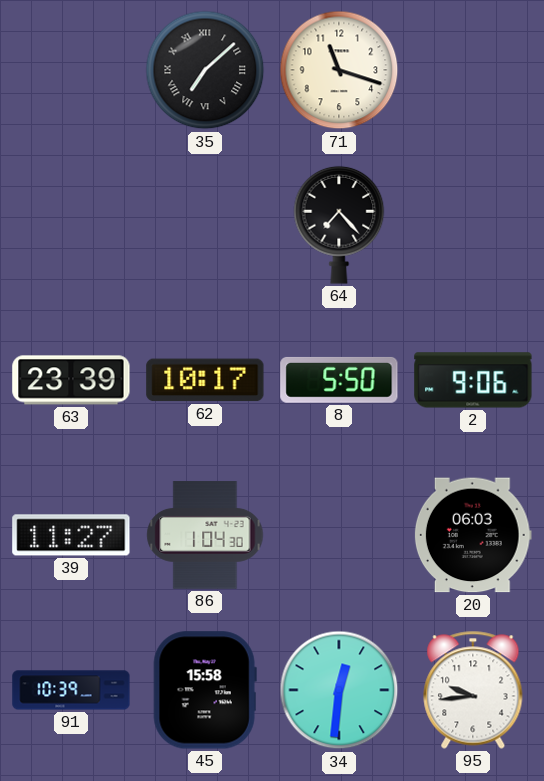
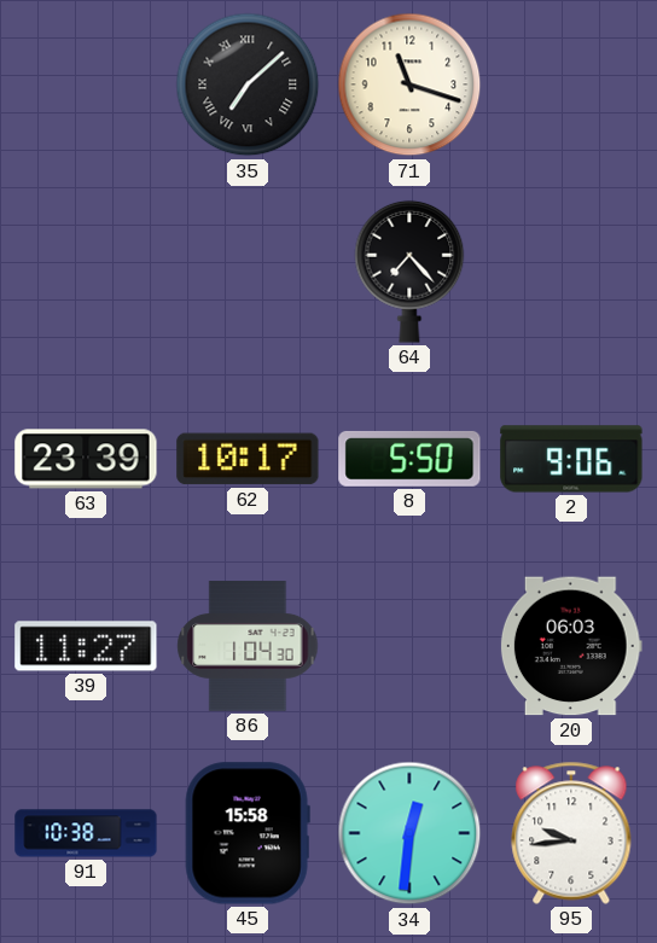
91: 10:39 -> 10:38
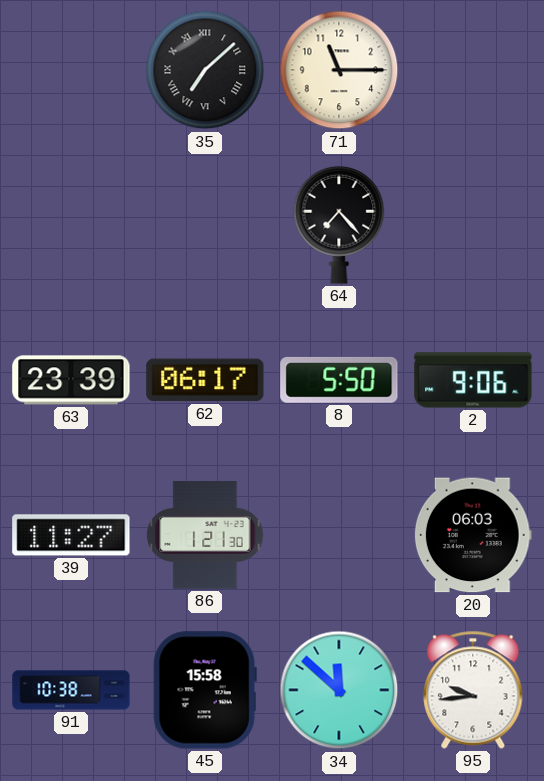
71: 11:18 -> 11:15
62: 10:17 -> 06:17
86: 1:04 -> 1:21
34: 12:31 -> 11:52
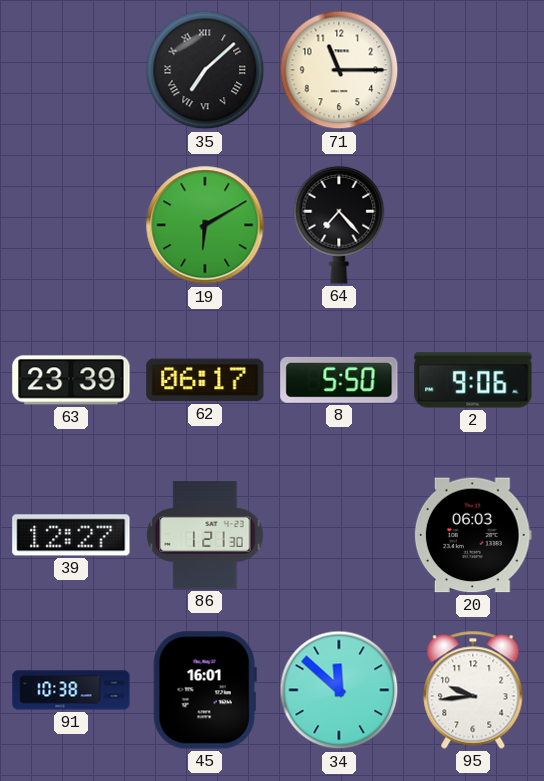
19: none -> 6:10
39: 11:27 -> 12:27
45: 15:58 -> 16:01
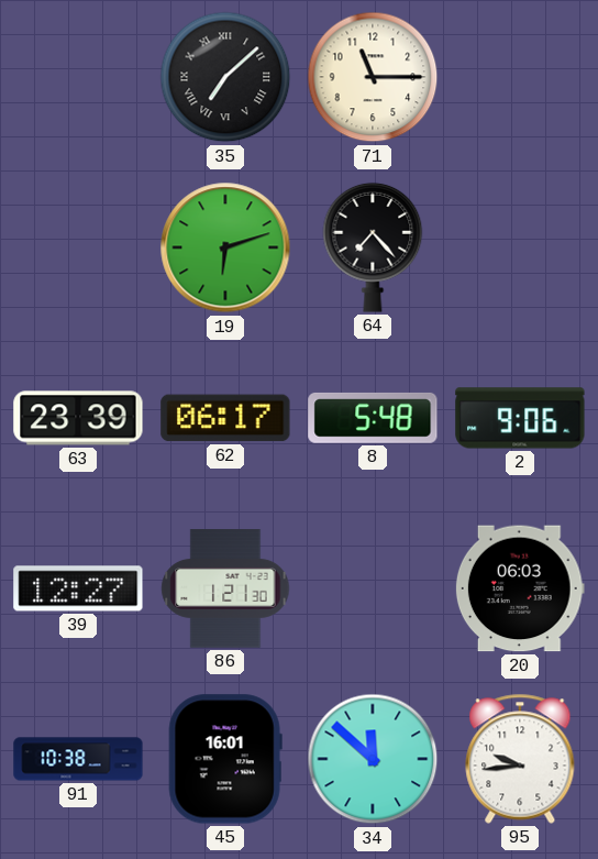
19: 6:10 -> 6:12
8: 5:50 -> 5:48
